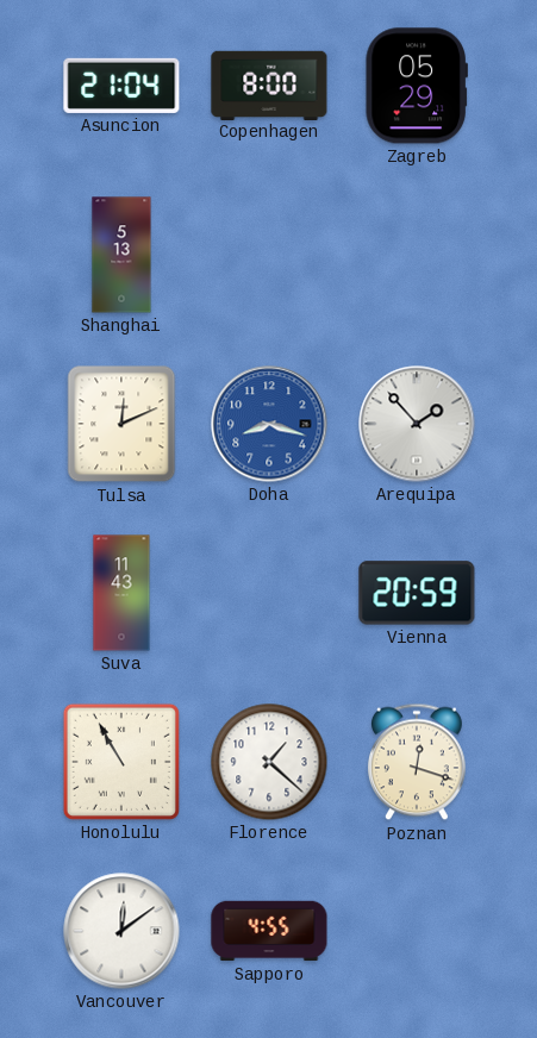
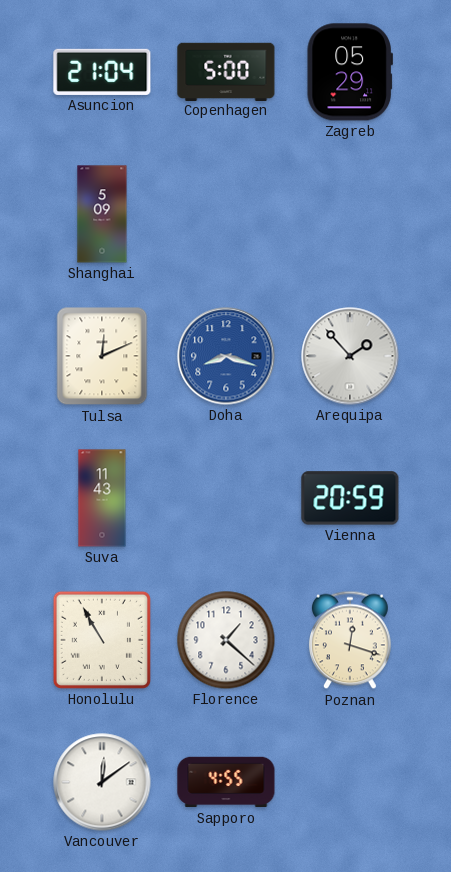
Copenhagen: 8:00 -> 5:00
Shanghai: 5:13 -> 5:09
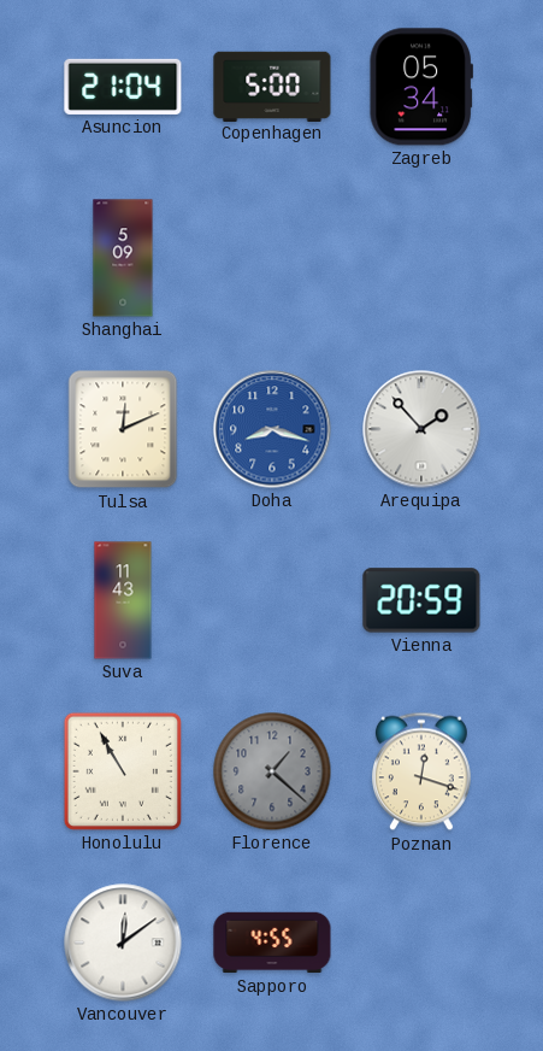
Zagreb: 05:29 -> 05:34
Florence dial: white -> grey
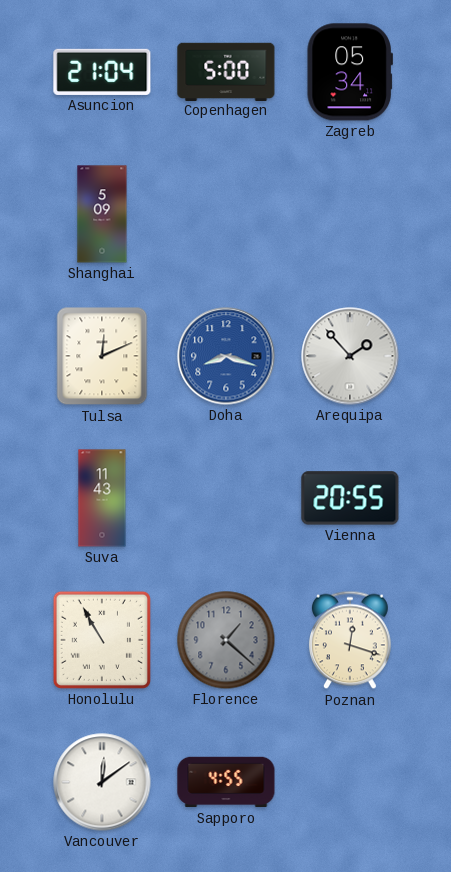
Vienna: 20:59 -> 20:55
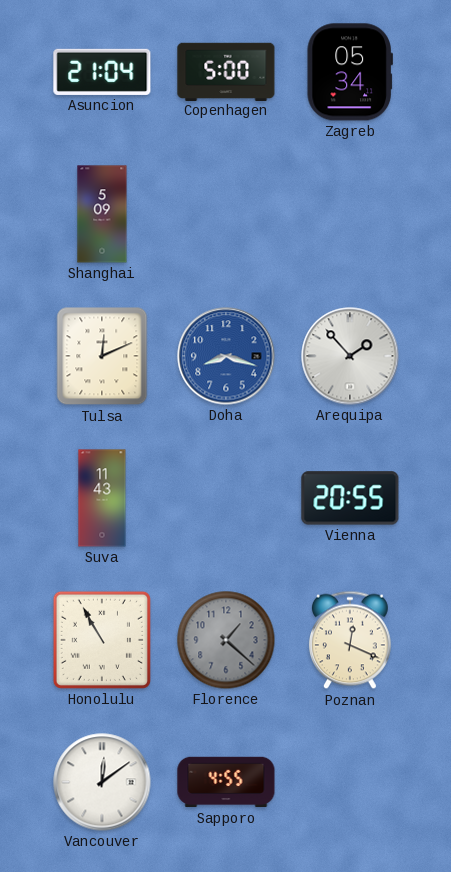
Poznan: 12:18 -> 12:19
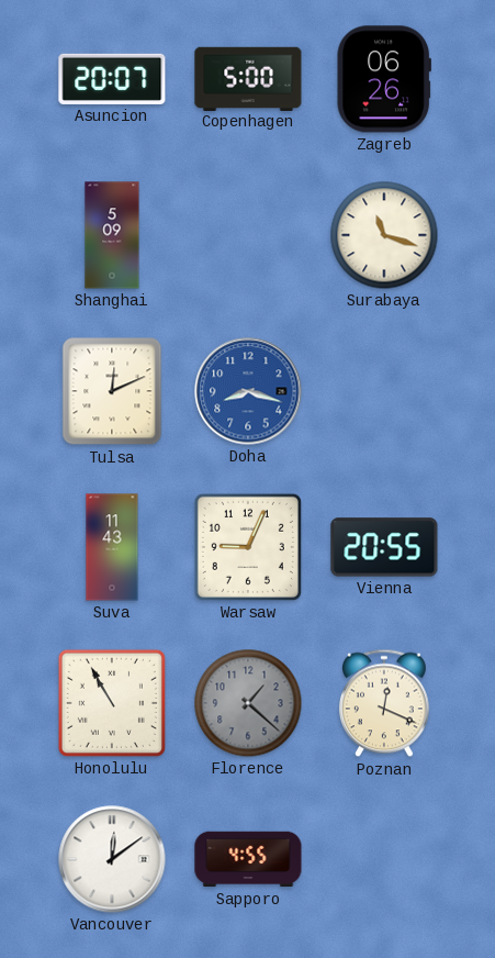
Asuncion: 21:04 -> 20:07
Zagreb: 05:34 -> 06:26
Surabaya: none -> 11:18
Arequipa: 1:53 -> none
Warsaw: none -> 9:04
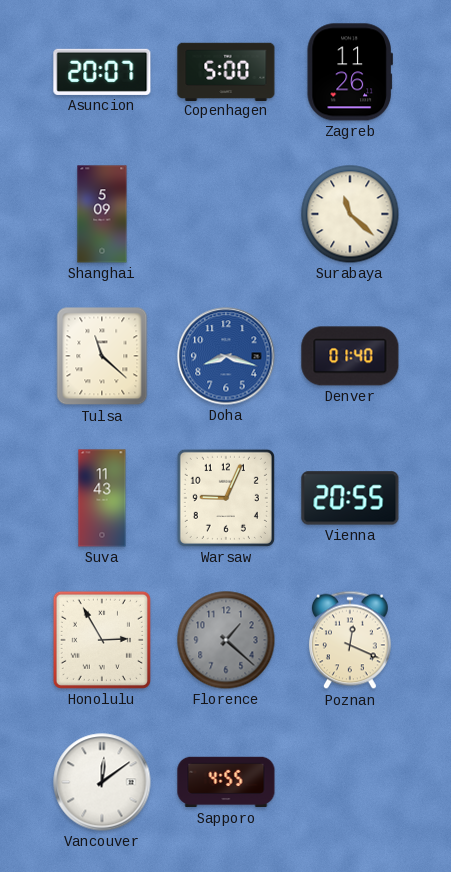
Zagreb: 06:26 -> 11:26
Surabaya: 11:18 -> 11:22
Tulsa: 12:11 -> 11:22
Denver: none -> 01:40
Honolulu: 10:55 -> 2:55
